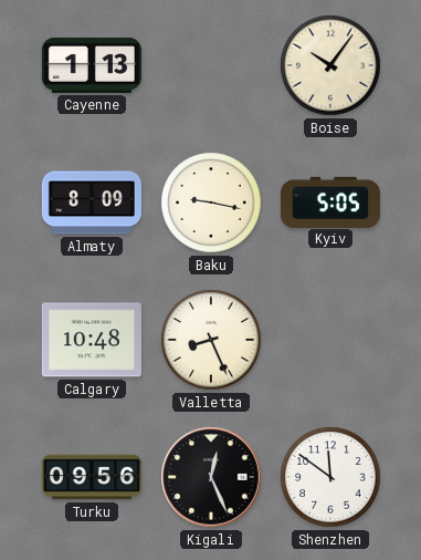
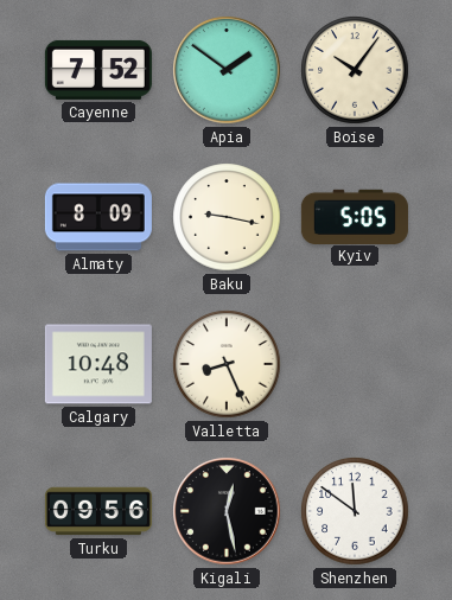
Cayenne: 1:13 -> 7:52
Apia: none -> 1:51
Kigali: 12:26 -> 12:28
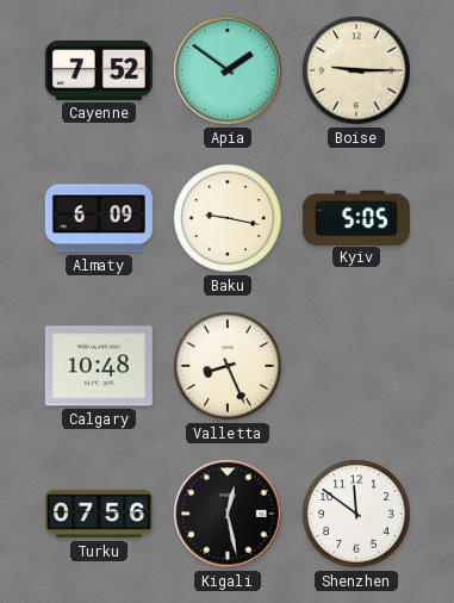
Boise: 10:06 -> 9:15
Almaty: 8:09 -> 6:09
Turku: 09:56 -> 07:56
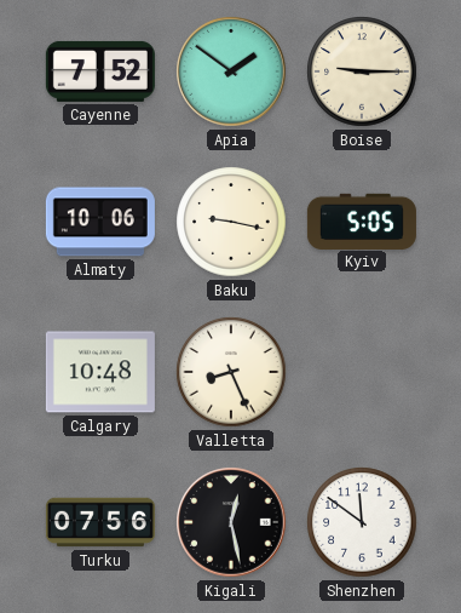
Almaty: 6:09 -> 10:06
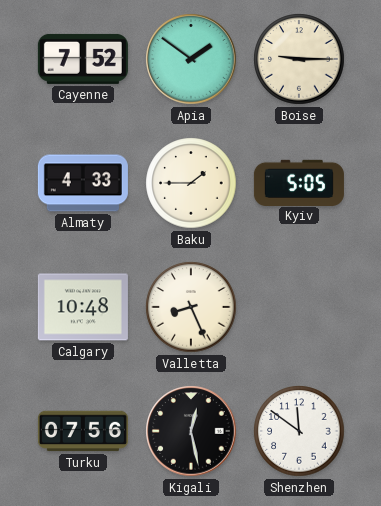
Almaty: 10:06 -> 4:33
Baku: 9:17 -> 1:45
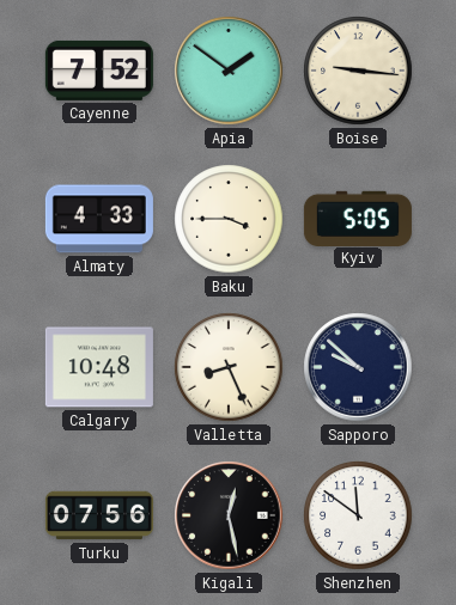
Boise: 9:15 -> 9:16
Baku: 1:45 -> 3:45
Sapporo: none -> 9:52
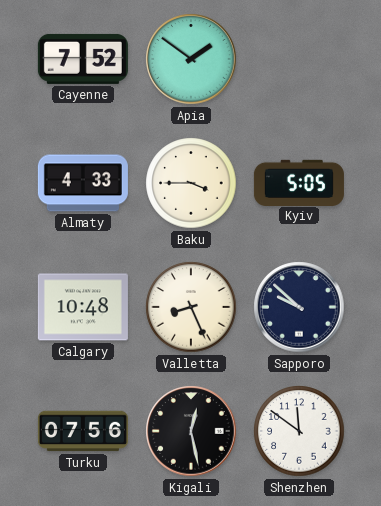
Boise: 9:16 -> none
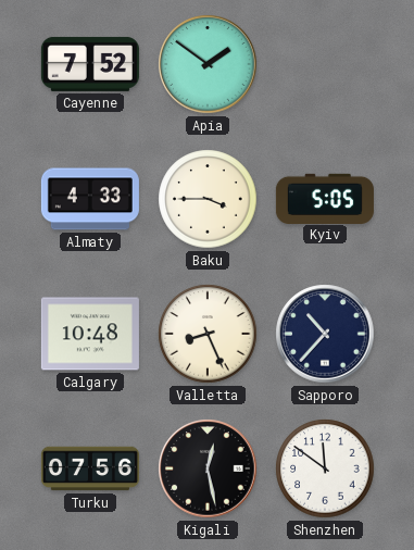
Sapporo: 9:52 -> 10:37
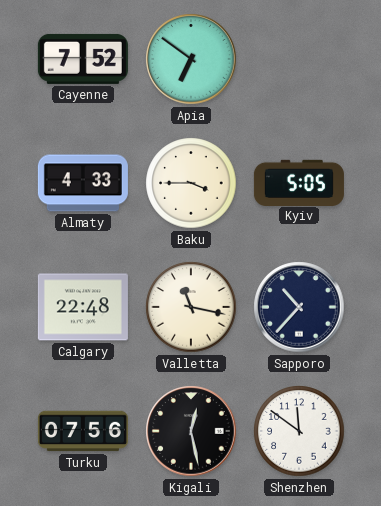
Apia: 1:51 -> 6:51
Calgary: 10:48 -> 22:48
Valletta: 8:26 -> 11:17
